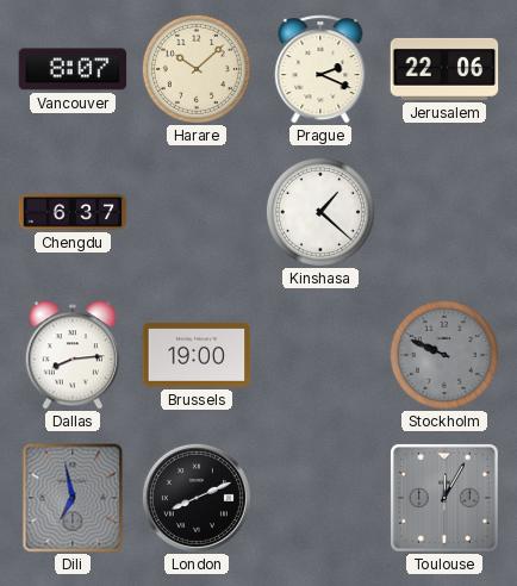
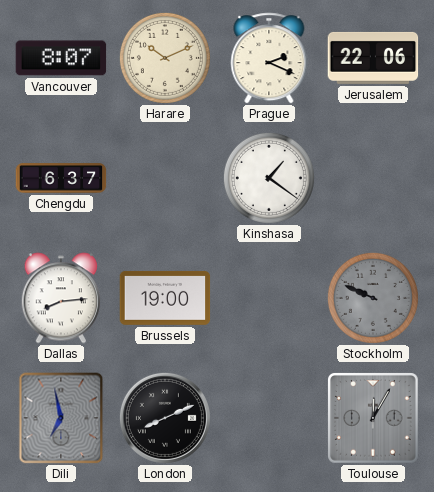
Harare: 10:08 -> 10:11
Kinshasa: 1:22 -> 1:21
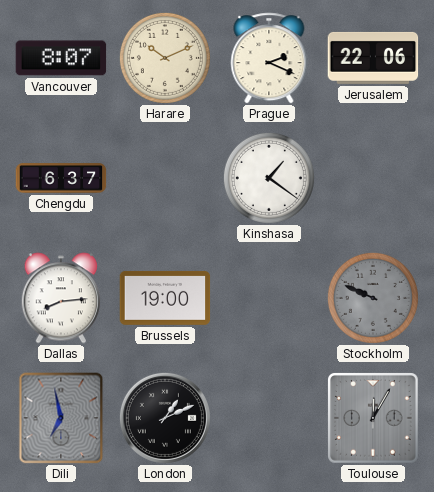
London: 8:11 -> 1:11
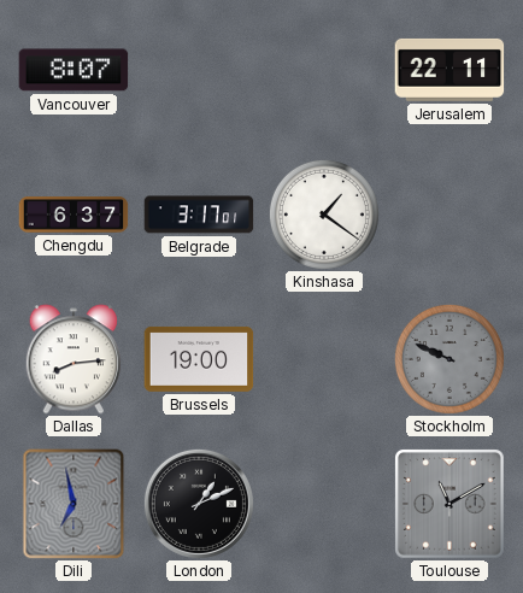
Harare: 10:11 -> none
Prague: 2:19 -> none
Jerusalem: 22:06 -> 22:11
Belgrade: none -> 3:17
Toulouse: 12:05 -> 11:10
